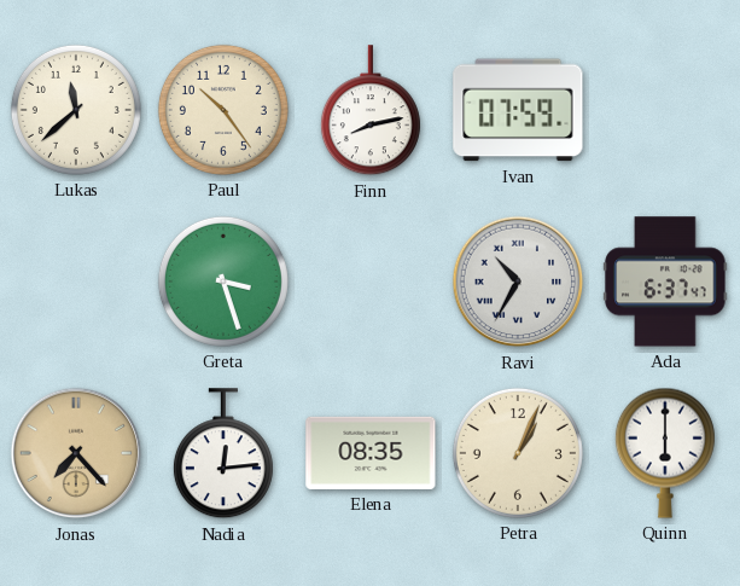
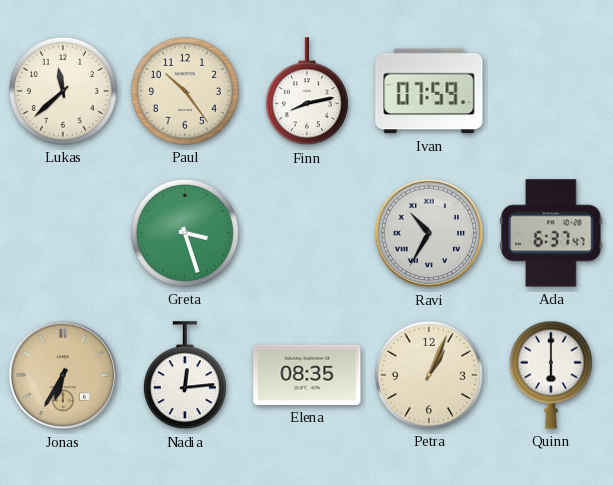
Jonas: 7:23 -> 6:35
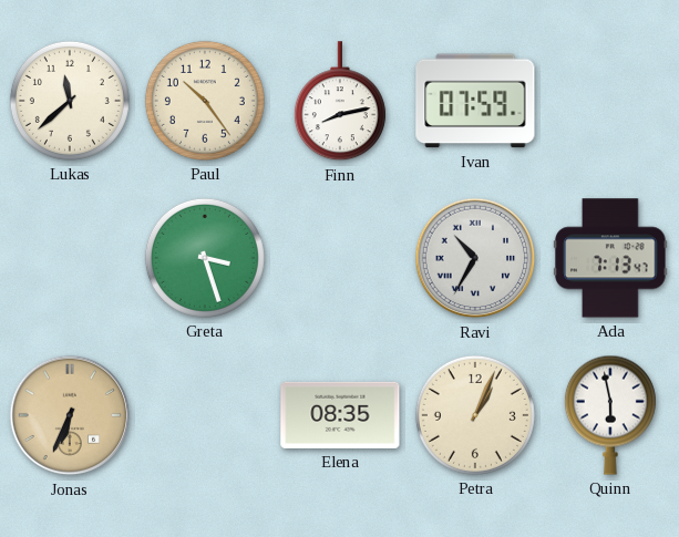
Ada: 6:37 -> 7:13
Jonas: 6:35 -> 6:34
Nadia: 12:14 -> none
Quinn: 6:00 -> 5:58
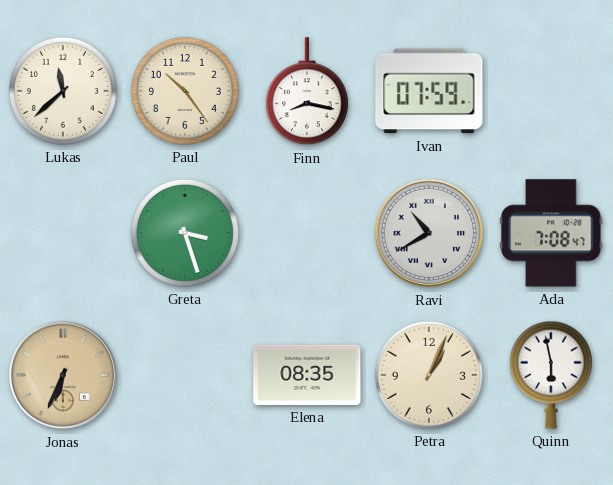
Finn: 8:13 -> 8:17
Ravi: 10:35 -> 10:40
Ada: 7:13 -> 7:08
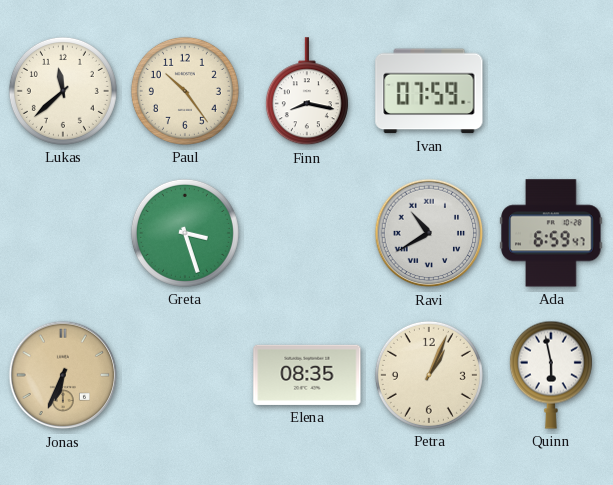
Ada: 7:08 -> 6:59
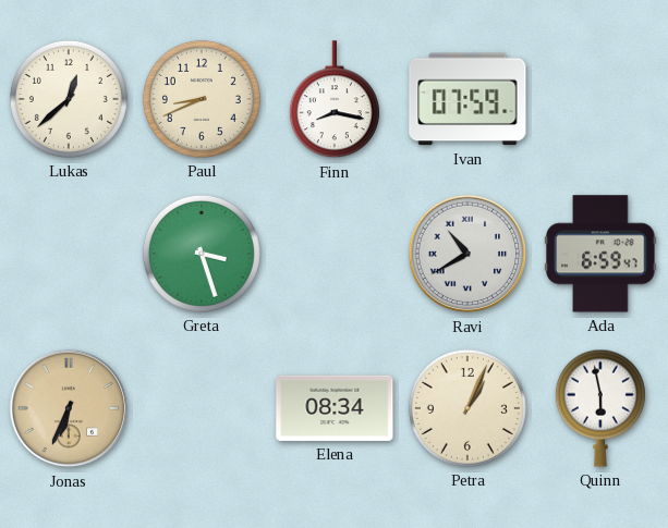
Lukas: 11:38 -> 12:38
Paul: 10:24 -> 8:41
Elena: 08:35 -> 08:34
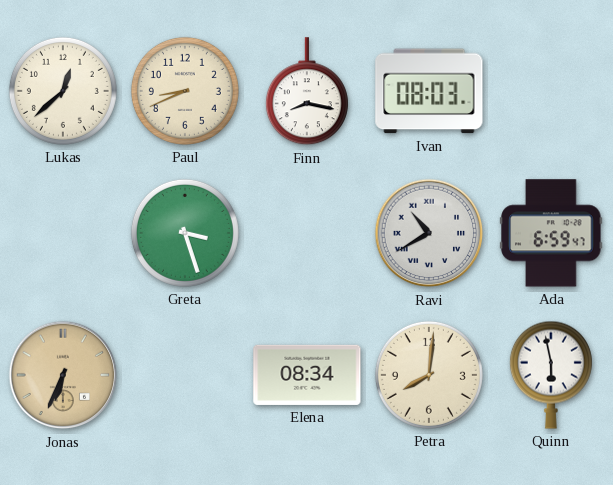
Ivan: 07:59 -> 08:03
Petra: 1:04 -> 8:01
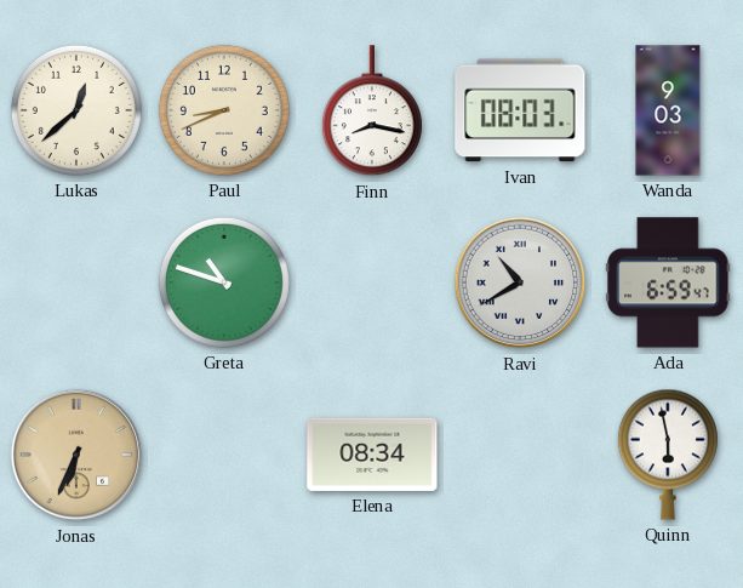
Wanda: none -> 9:03
Greta: 3:27 -> 10:48
Petra: 8:01 -> none
